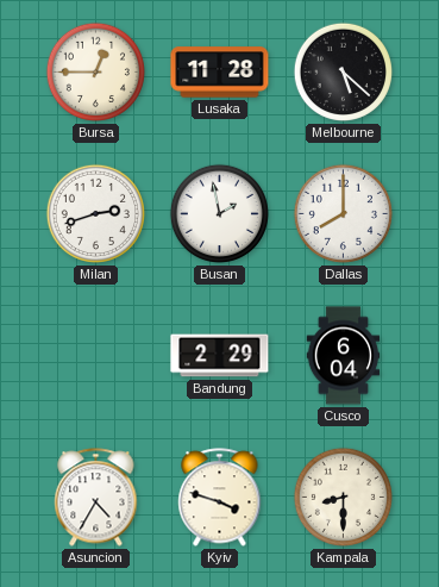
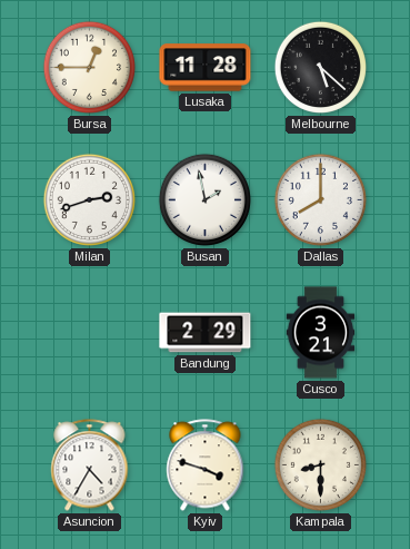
Cusco: 6:04 -> 3:21
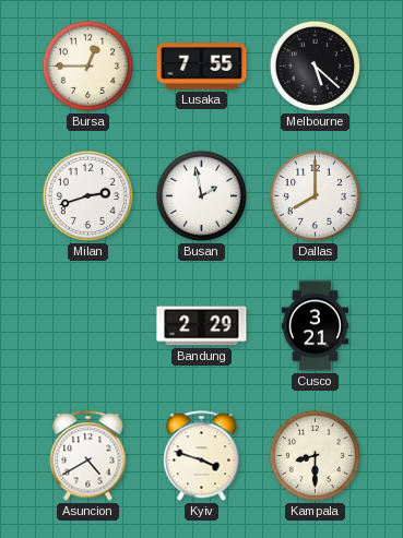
Lusaka: 11:28 -> 7:55
Asuncion: 4:35 -> 4:40
